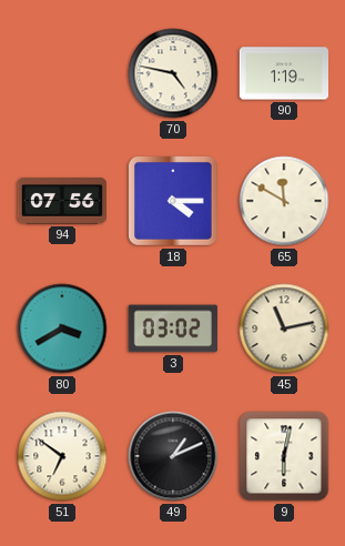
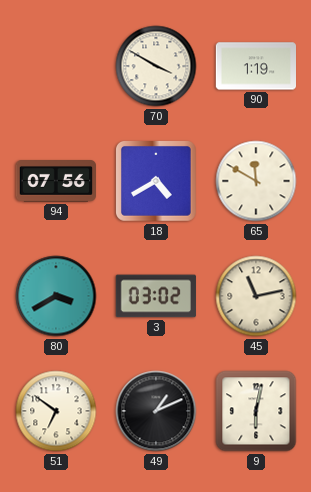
70: 4:47 -> 3:50
18: 4:15 -> 4:40
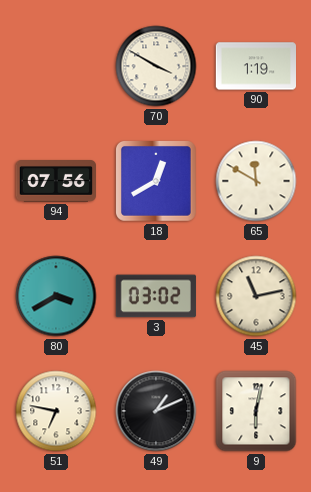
18: 4:40 -> 12:40
51: 6:51 -> 6:47
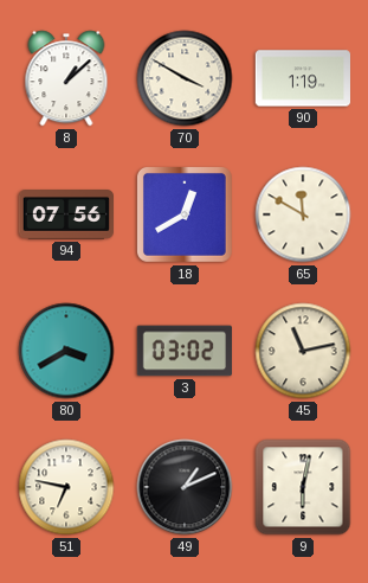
8: none -> 1:08
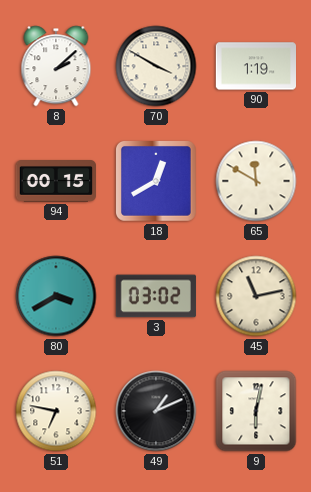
8: 1:08 -> 2:08
94: 07:56 -> 00:15
